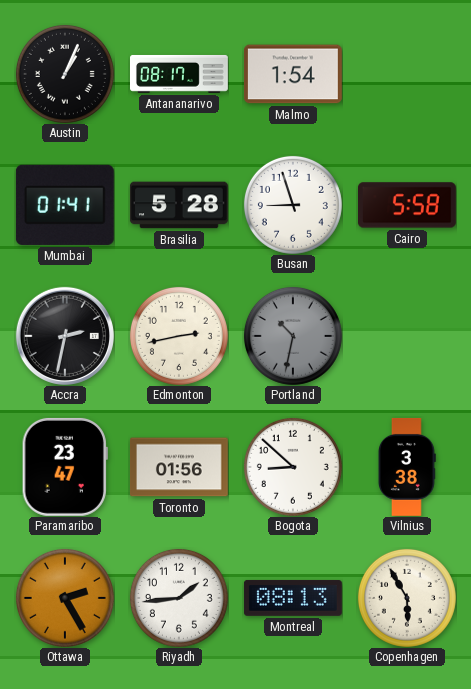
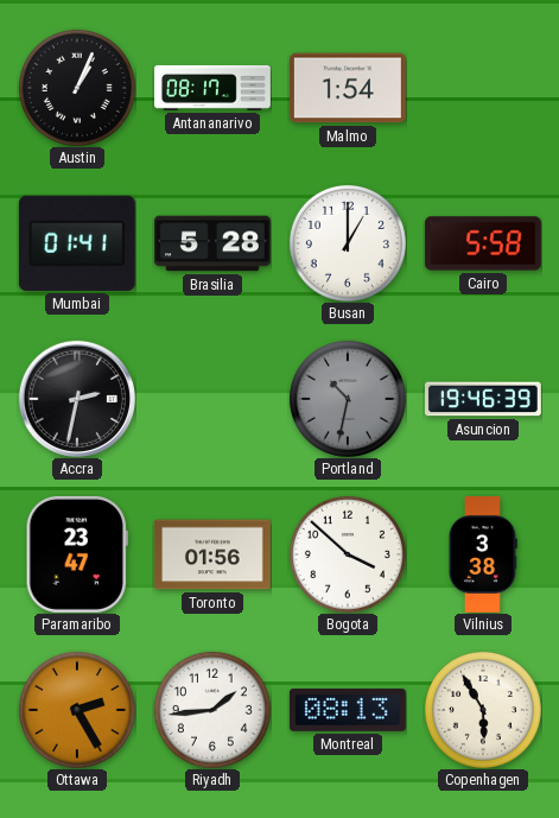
Busan: 8:57 -> 1:00
Edmonton: 2:43 -> none
Asuncion: none -> 19:46
Bogota: 8:52 -> 3:52
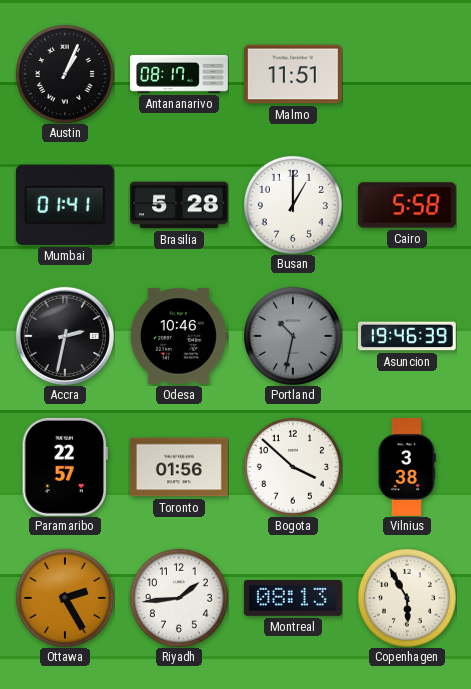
Malmo: 1:54 -> 11:51
Odesa: none -> 10:46
Paramaribo: 23:47 -> 22:57
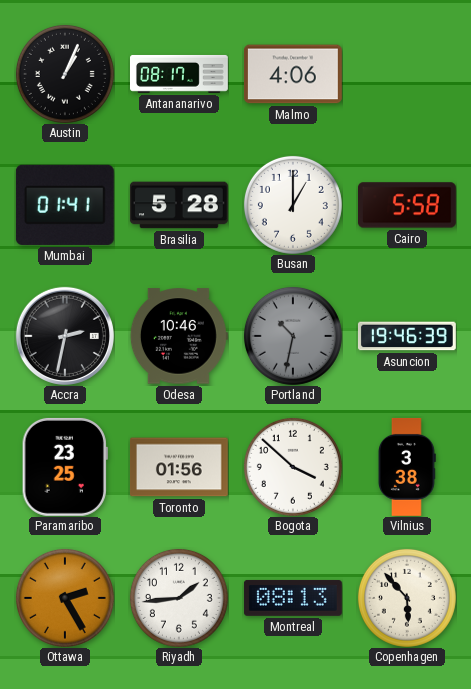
Malmo: 11:51 -> 4:06
Paramaribo: 22:57 -> 23:25
Copenhagen: 5:55 -> 5:53
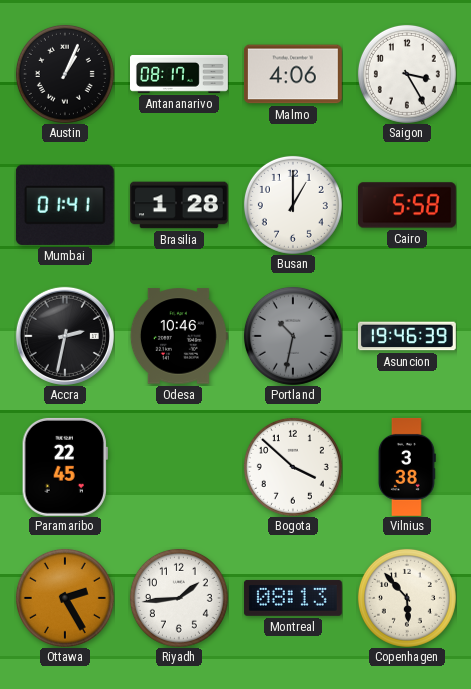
Saigon: none -> 3:25
Brasilia: 5:28 -> 1:28
Paramaribo: 23:25 -> 22:45
Toronto: 01:56 -> none
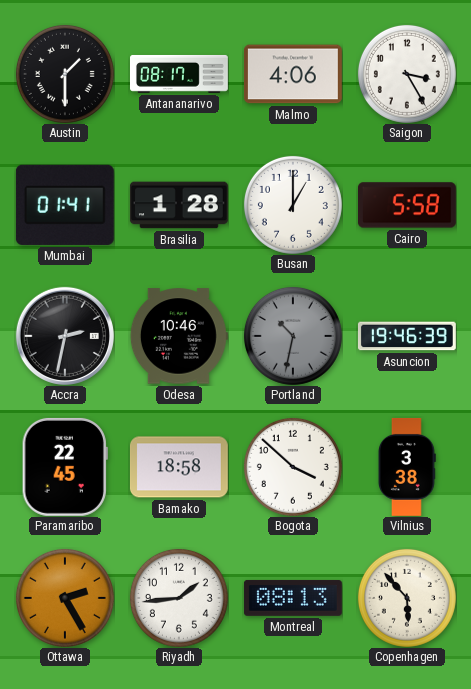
Austin: 1:04 -> 1:30
Bamako: none -> 18:58
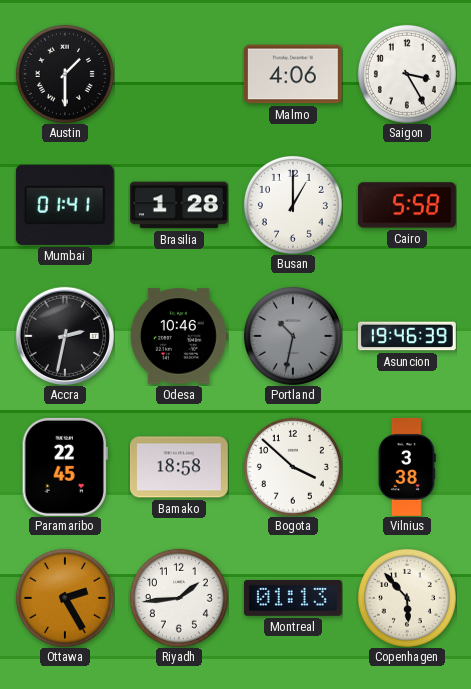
Antananarivo: 08:17 -> none
Montreal: 08:13 -> 01:13
